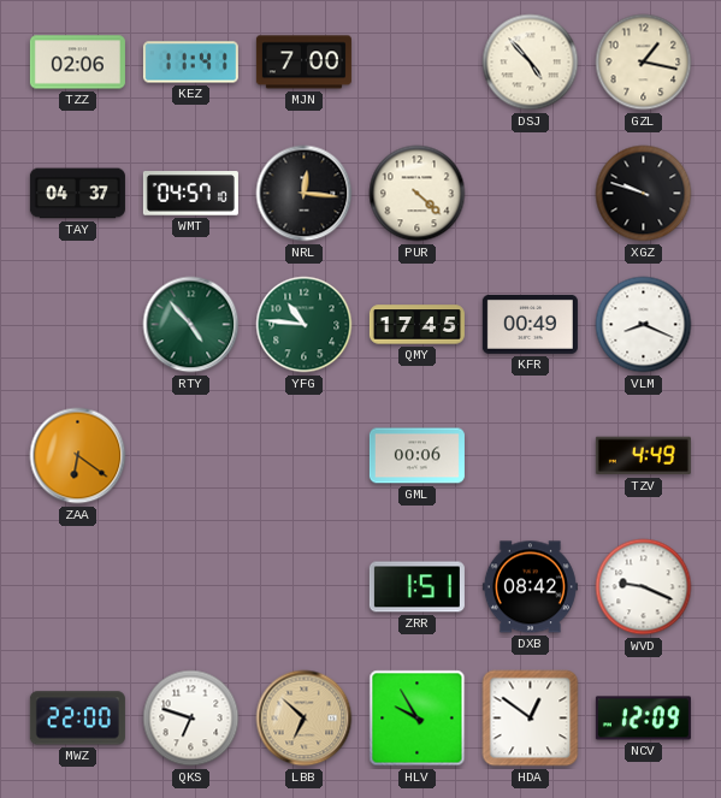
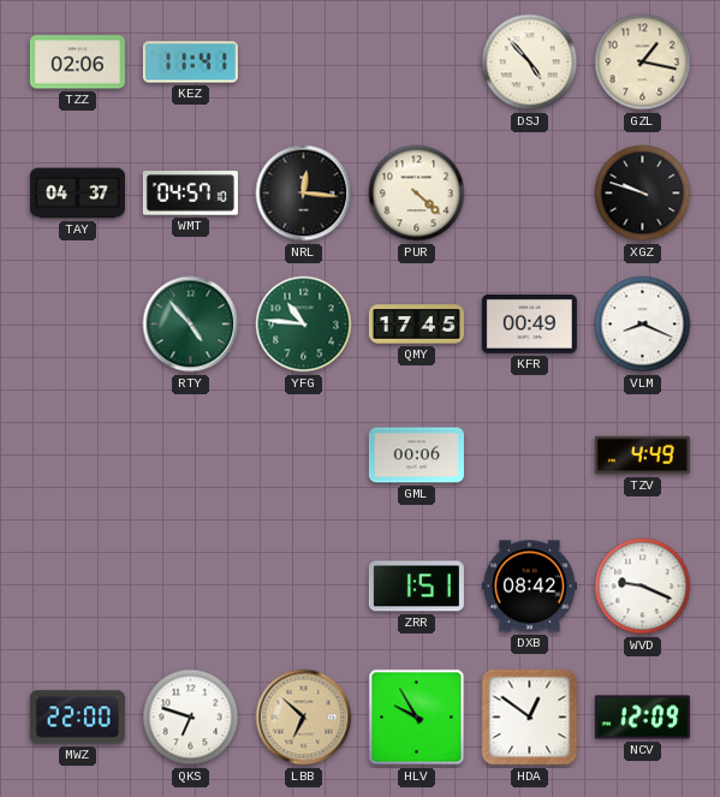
MJN: 7:00 -> none
ZAA: 6:21 -> none
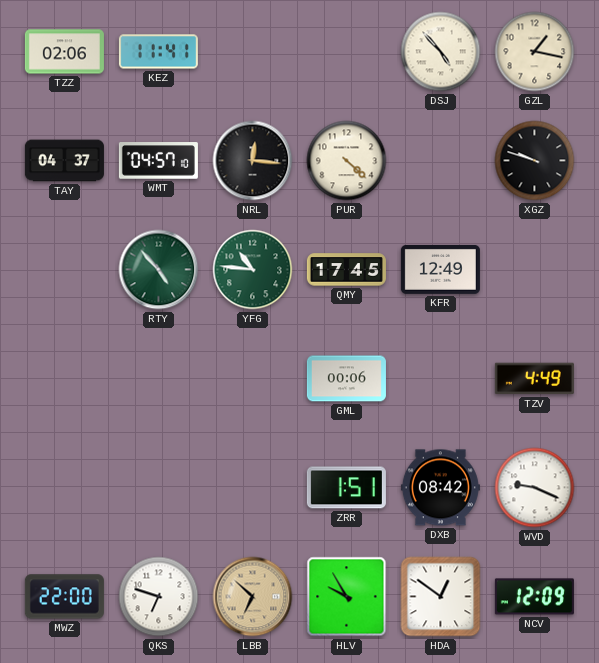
KFR: 00:49 -> 12:49
VLM: 8:19 -> none
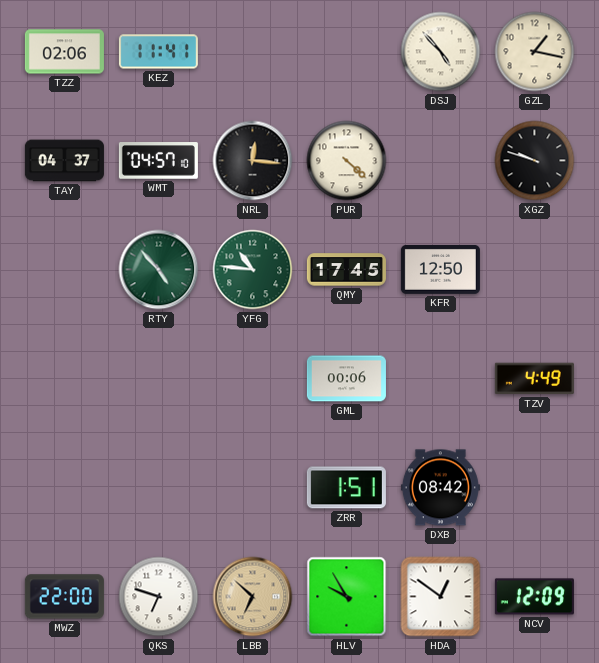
KFR: 12:49 -> 12:50
WVD: 9:19 -> none
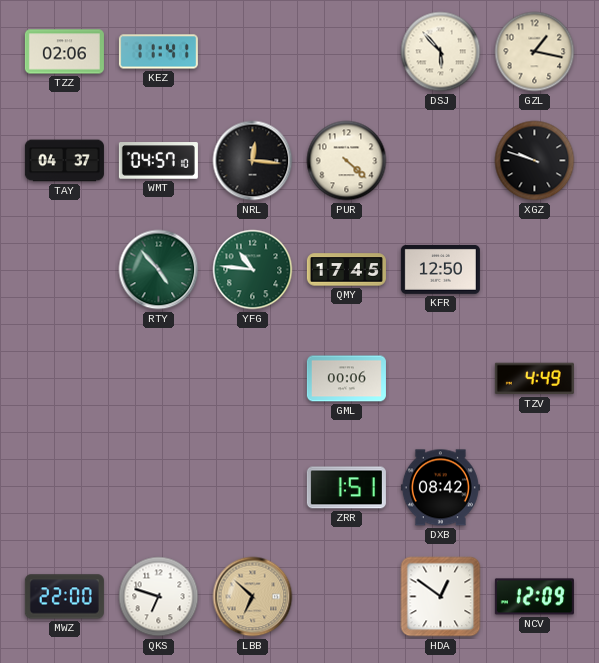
DSJ: 4:53 -> 5:53
HLV: 9:55 -> none
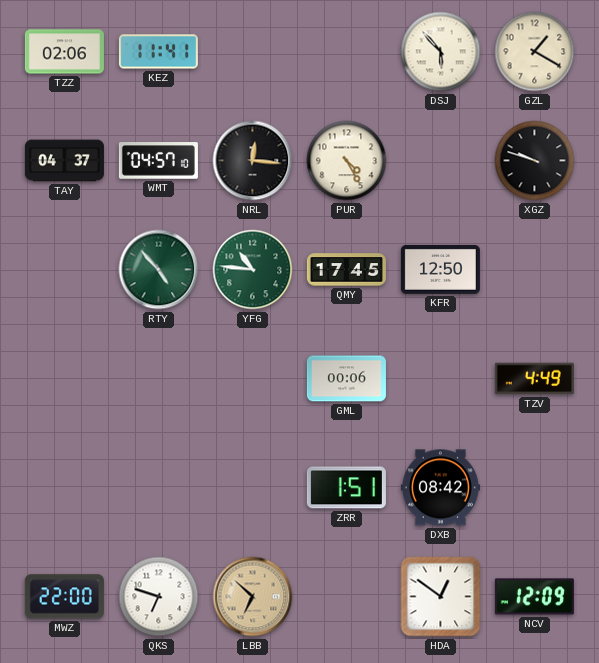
GZL: 1:17 -> 1:20
PUR: 4:22 -> 4:25
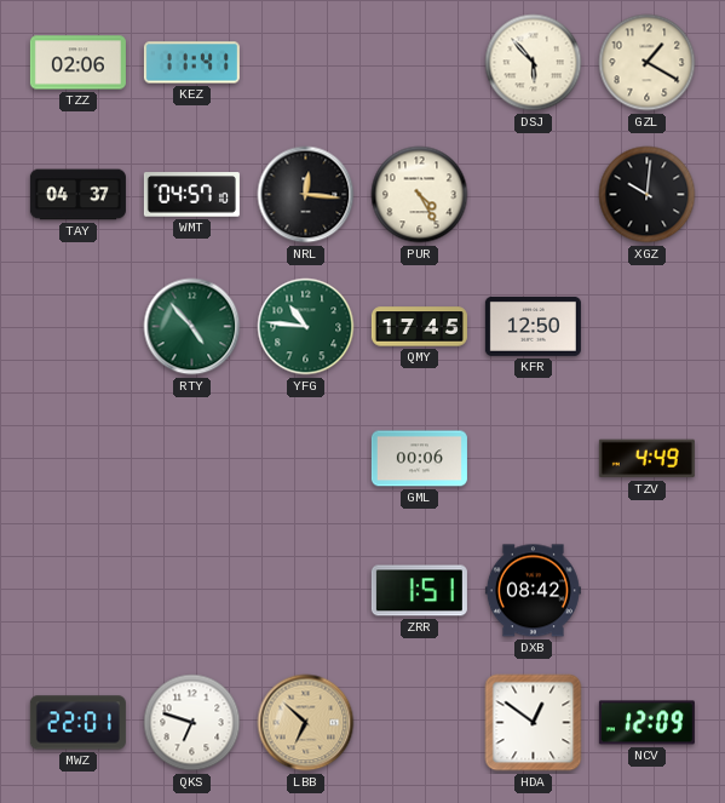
XGZ: 9:48 -> 10:01
MWZ: 22:00 -> 22:01
